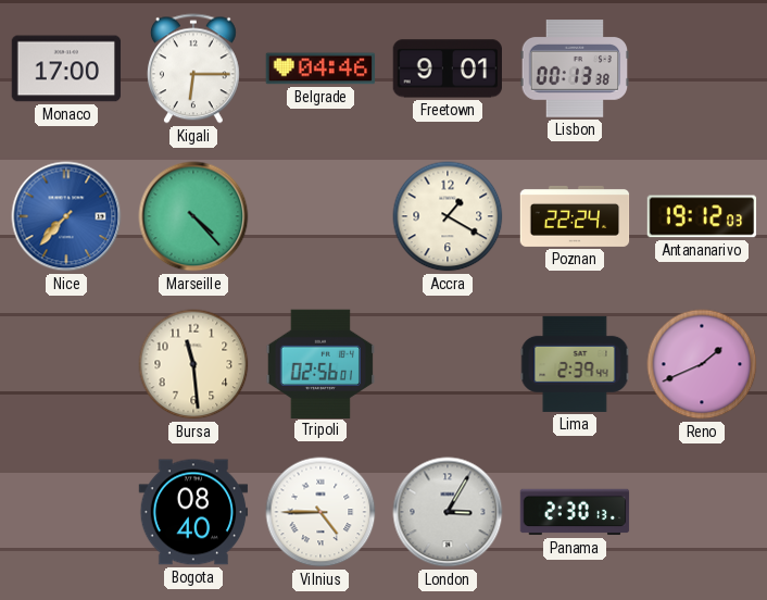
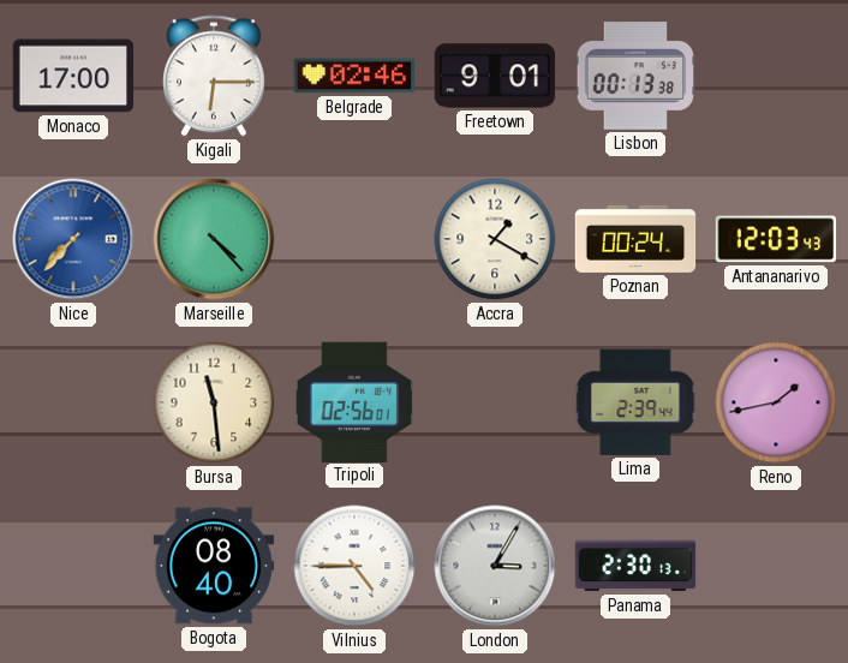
Belgrade: 04:46 -> 02:46
Poznan: 22:24 -> 00:24
Antananarivo: 19:12 -> 12:03
Reno: 1:41 -> 1:43
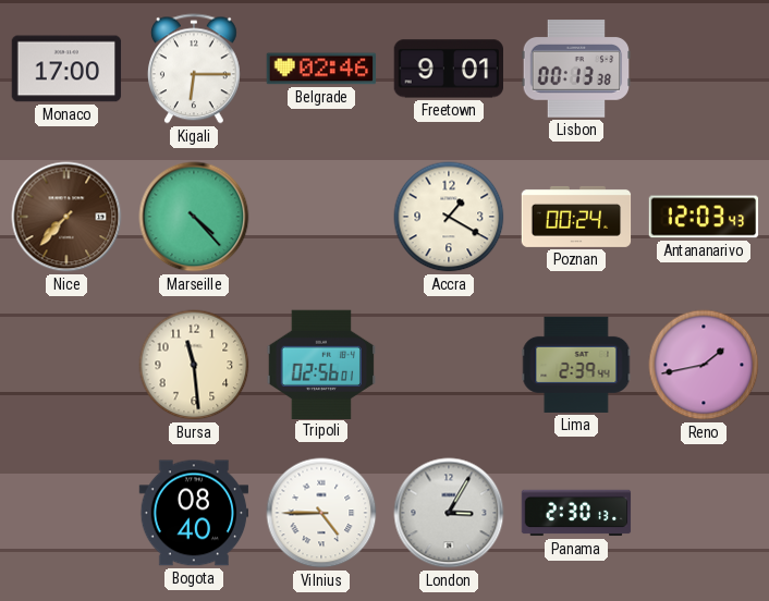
Nice dial: blue -> brown
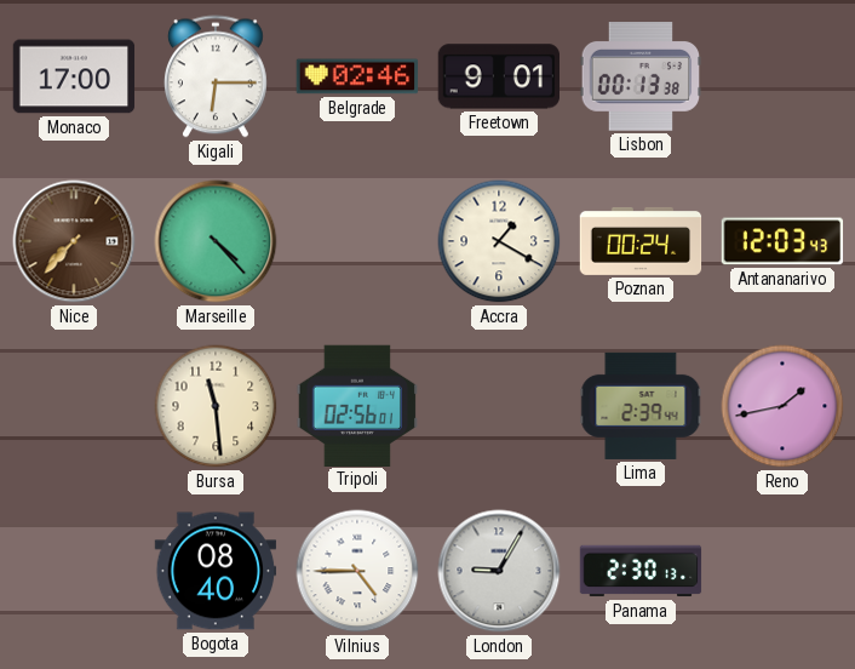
London: 3:05 -> 9:05
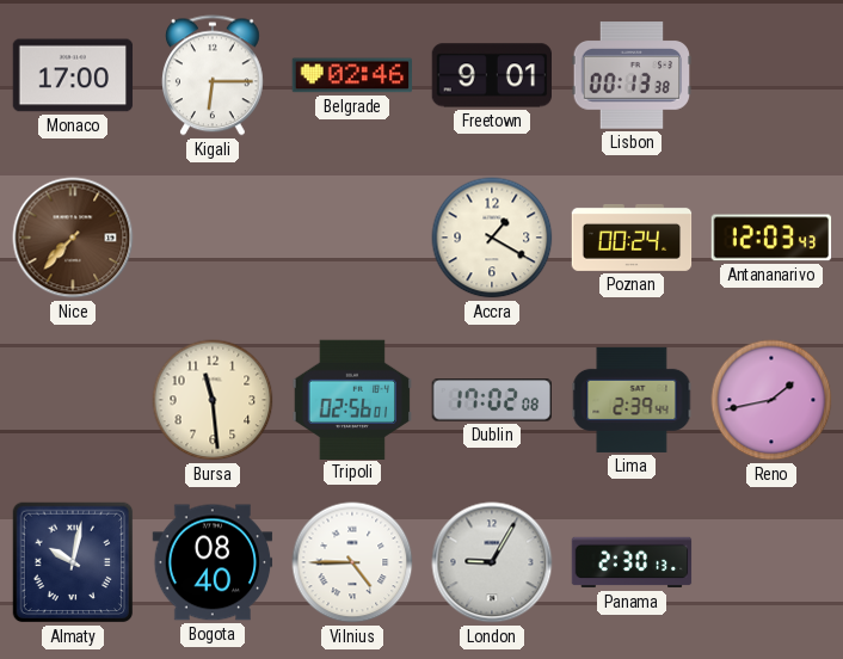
Marseille: 4:23 -> none
Dublin: none -> 17:02
Almaty: none -> 10:02
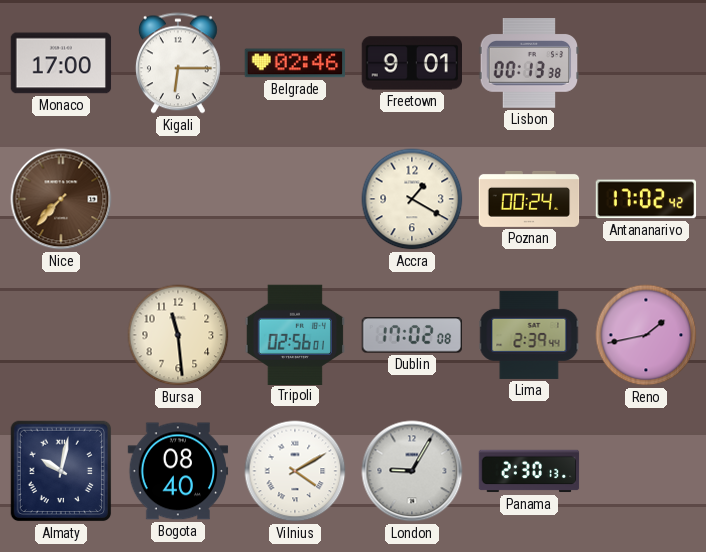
Antananarivo: 12:03 -> 17:02
Vilnius: 4:45 -> 4:10
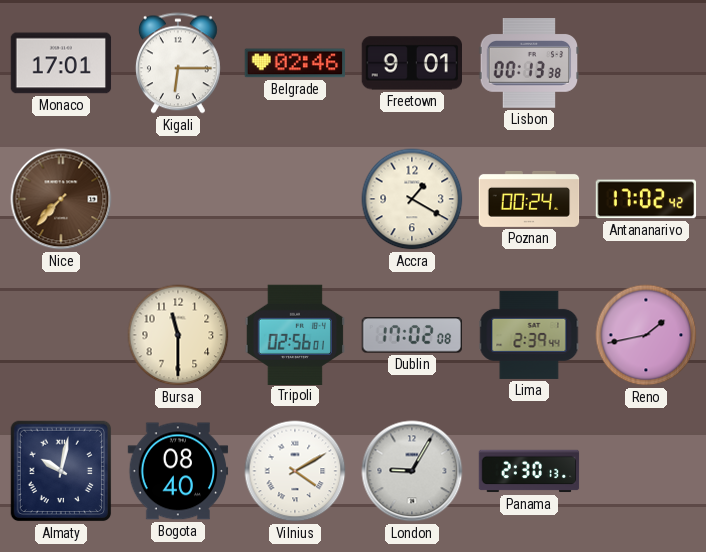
Monaco: 17:00 -> 17:01
Bursa: 11:29 -> 11:30
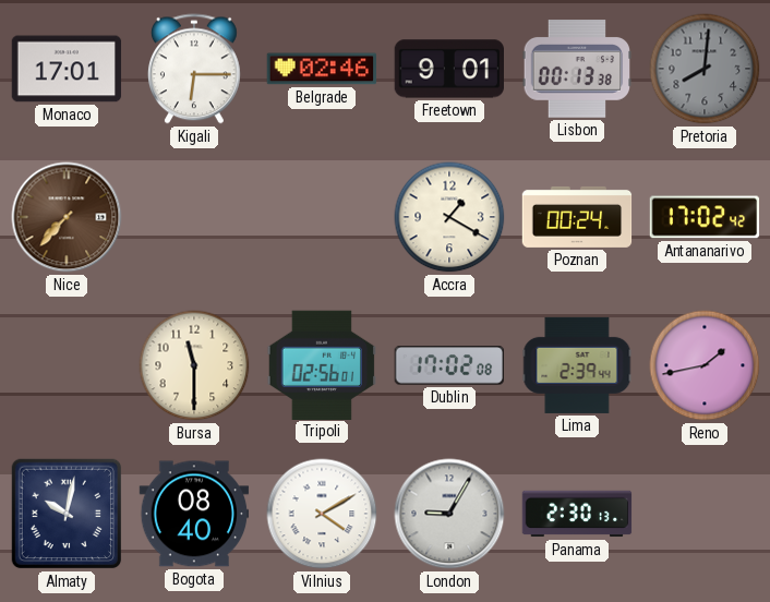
Pretoria: none -> 8:01
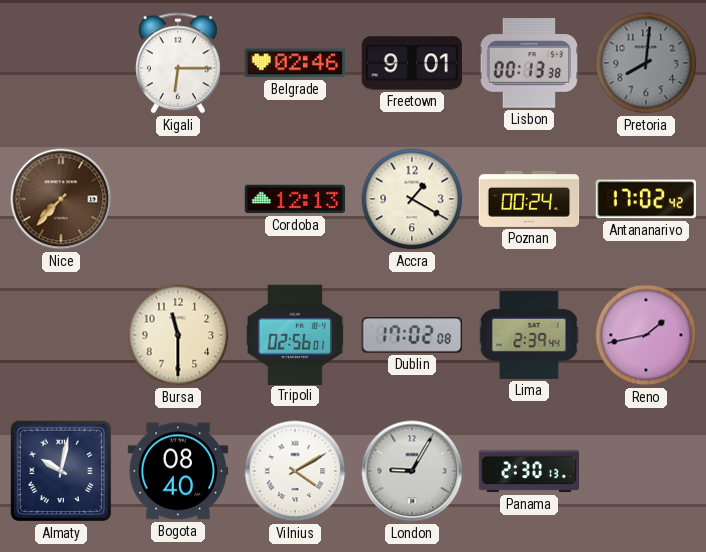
Monaco: 17:01 -> none
Cordoba: none -> 12:13
